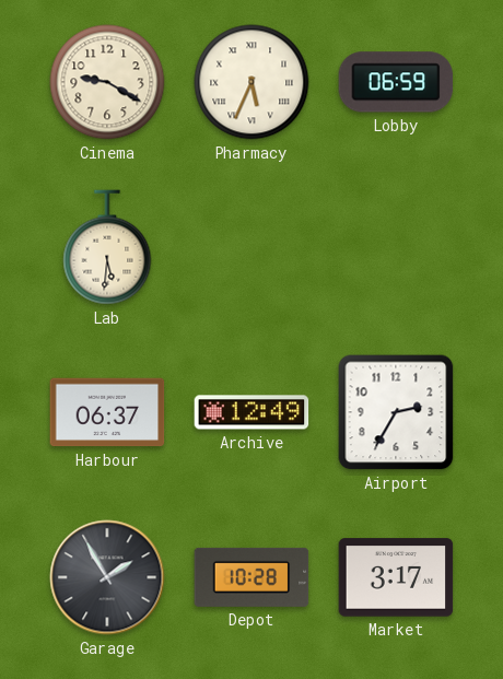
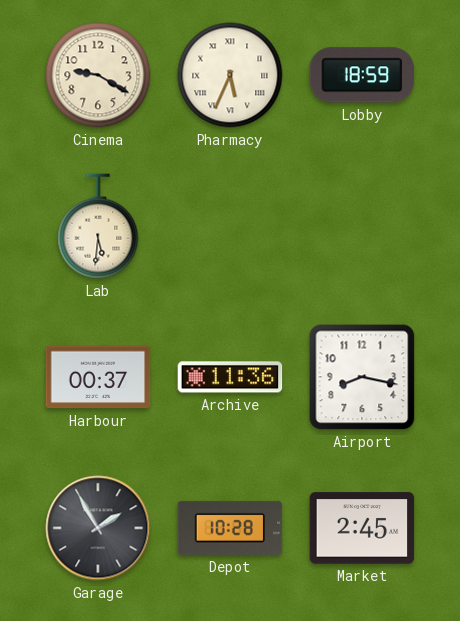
Lobby: 06:59 -> 18:59
Harbour: 06:37 -> 00:37
Archive: 12:49 -> 11:36
Airport: 2:35 -> 8:17
Market: 3:17 -> 2:45
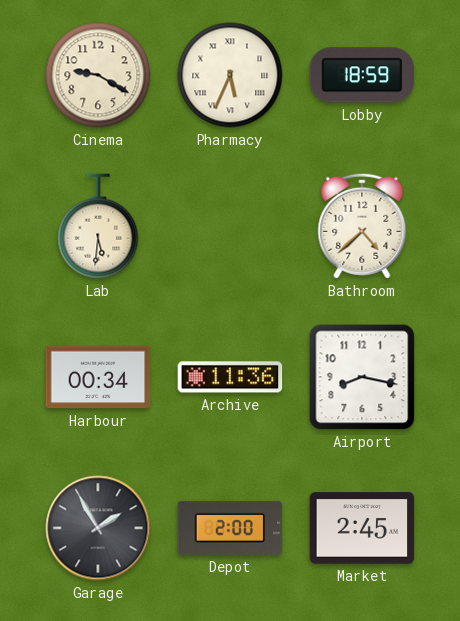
Bathroom: none -> 4:38
Harbour: 00:37 -> 00:34
Depot: 10:28 -> 2:00
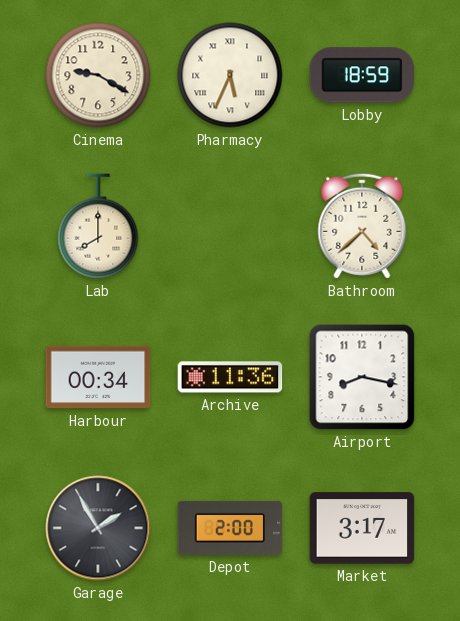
Lab: 5:31 -> 8:00
Market: 2:45 -> 3:17
